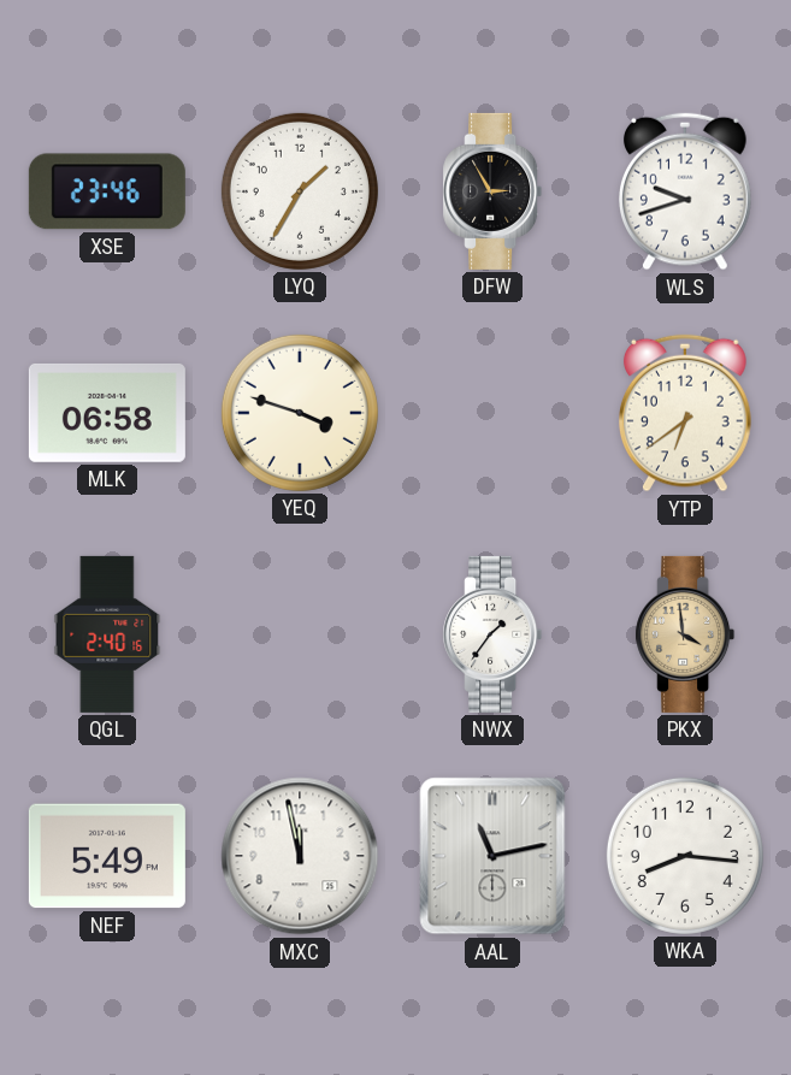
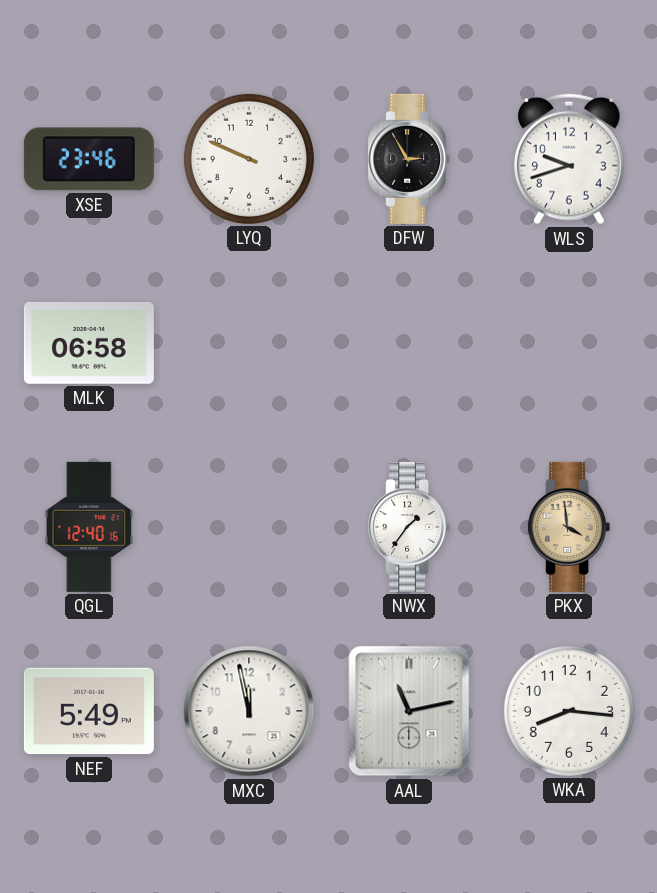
LYQ: 1:35 -> 9:49
YEQ: 3:48 -> none
YTP: 6:39 -> none
QGL: 2:40 -> 12:40
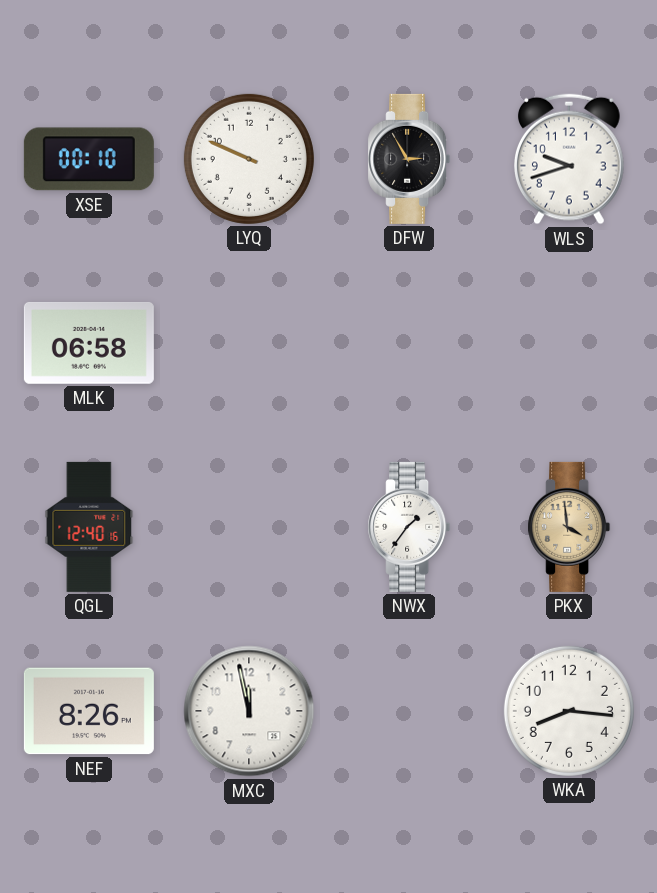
XSE: 23:46 -> 00:10
NEF: 5:49 -> 8:26
AAL: 11:13 -> none
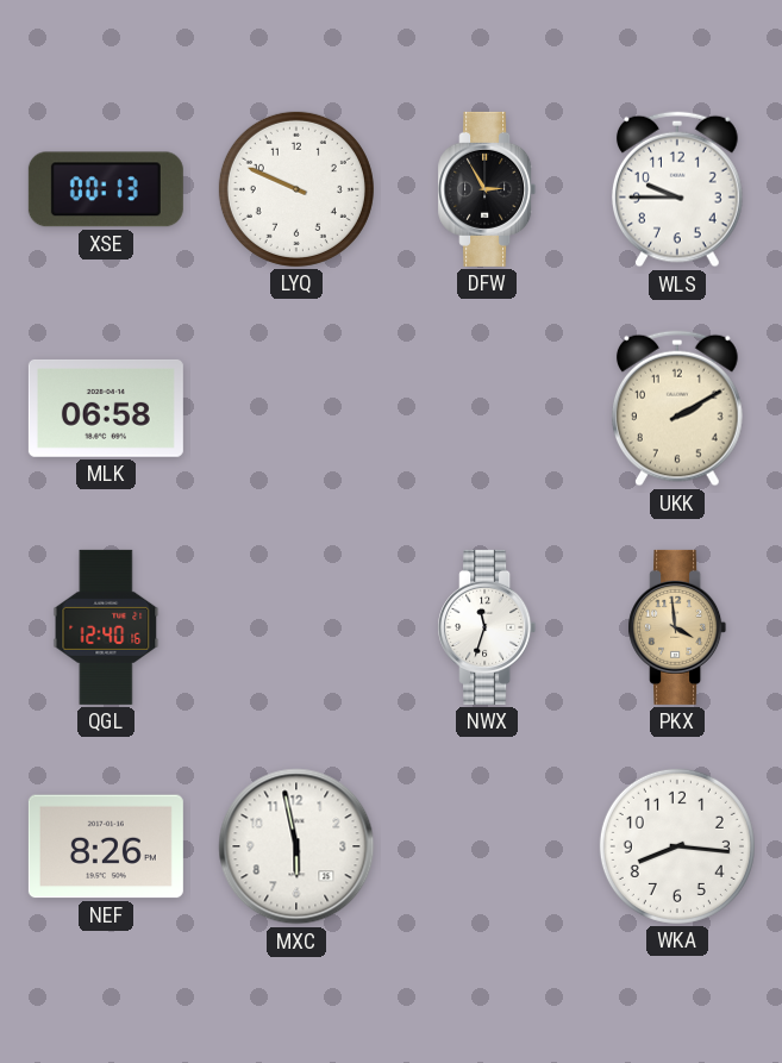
XSE: 00:10 -> 00:13
WLS: 9:42 -> 9:45
UKK: none -> 2:10
NWX: 1:36 -> 11:33
MXC: 11:58 -> 5:58
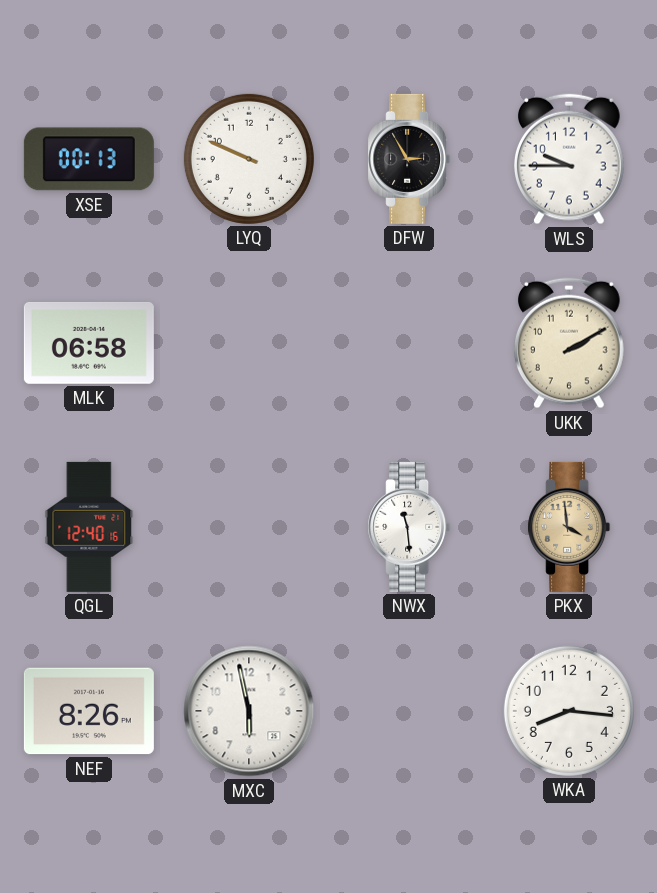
NWX: 11:33 -> 11:29
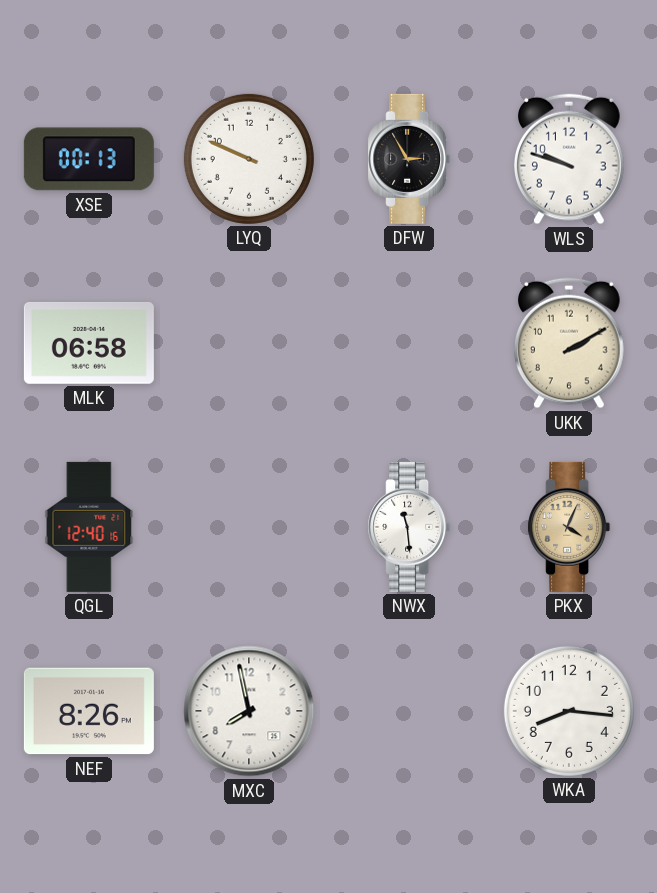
WLS: 9:45 -> 9:48
PKX: 3:59 -> 4:04
MXC: 5:58 -> 7:58
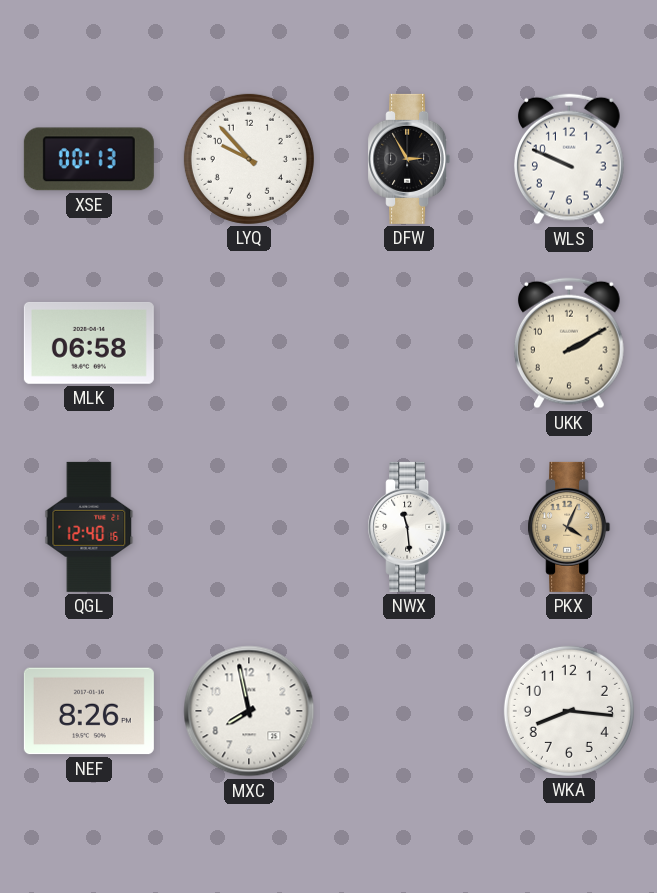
LYQ: 9:49 -> 9:53
WLS: 9:48 -> 9:49
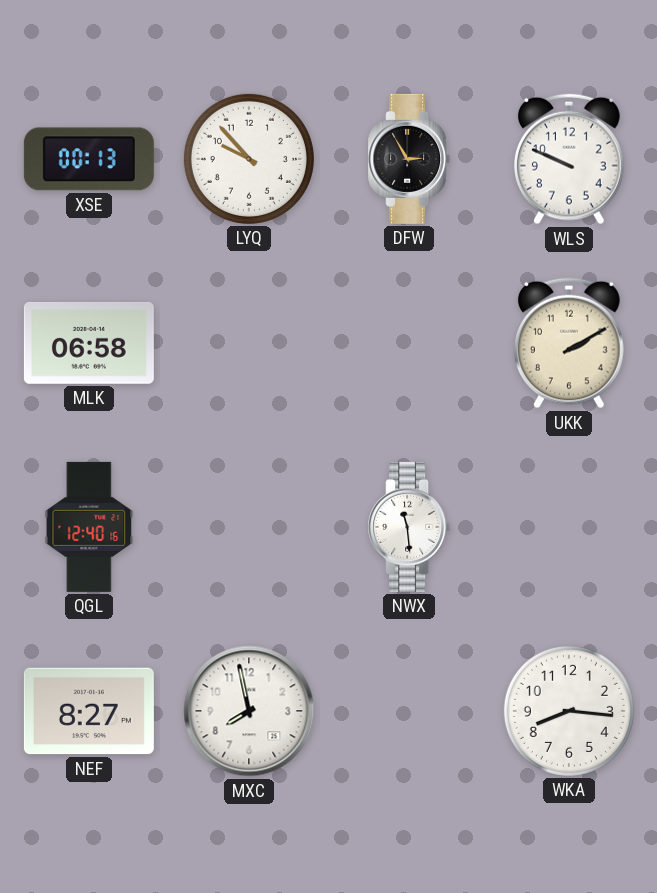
PKX: 4:04 -> none
NEF: 8:26 -> 8:27
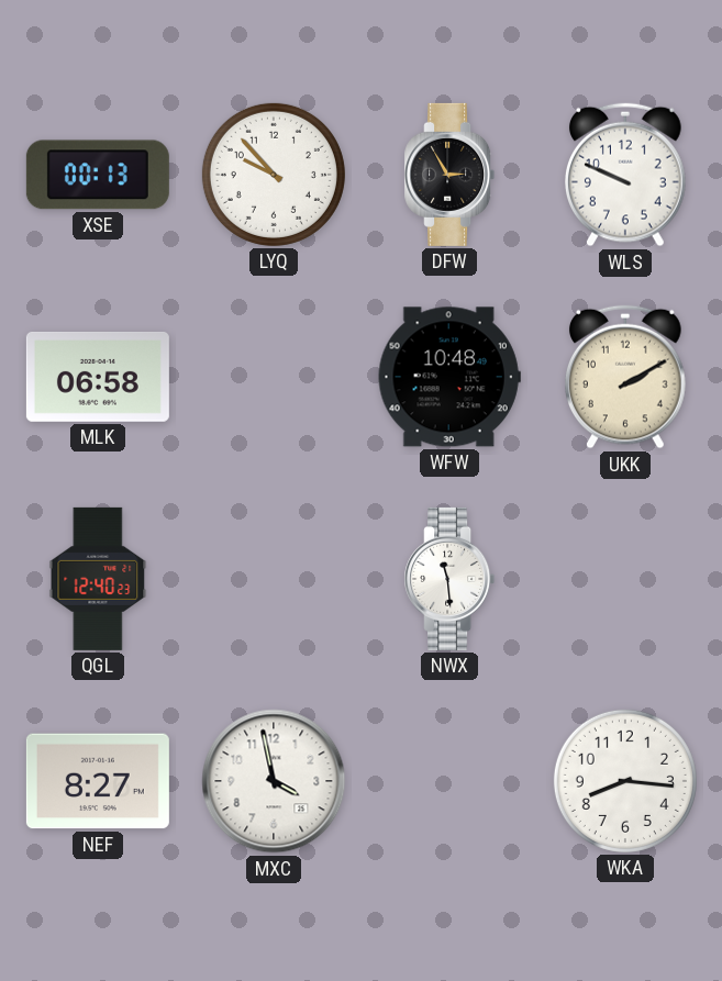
WFW: none -> 10:48
QGL: 12:40:16 -> 12:40:23
MXC: 7:58 -> 3:58
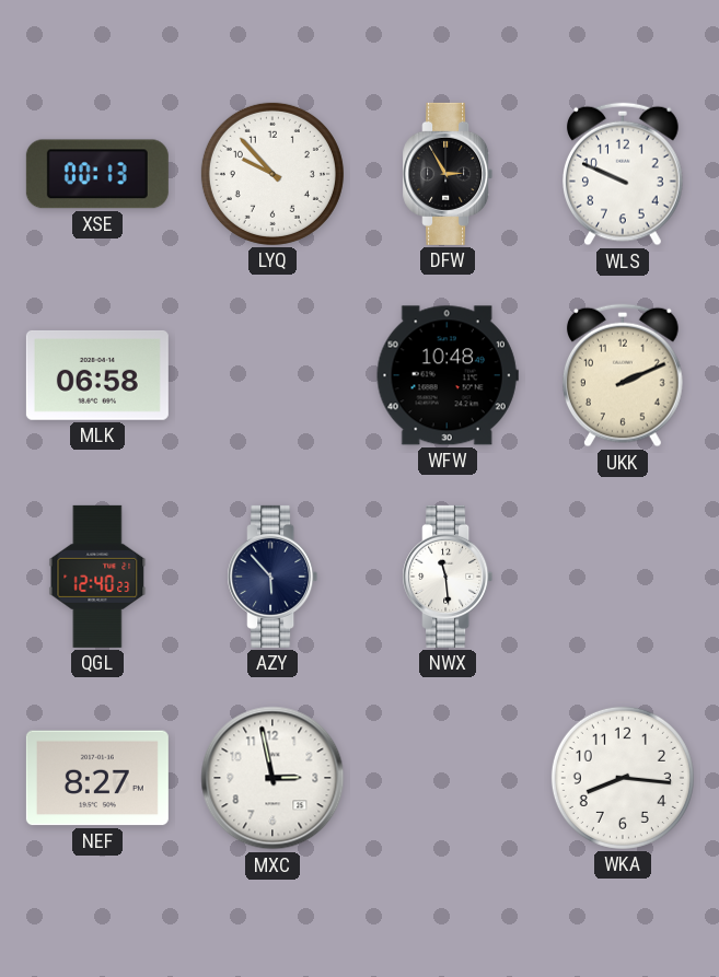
UKK: 2:10 -> 2:11
AZY: none -> 5:53
MXC: 3:58 -> 2:58
